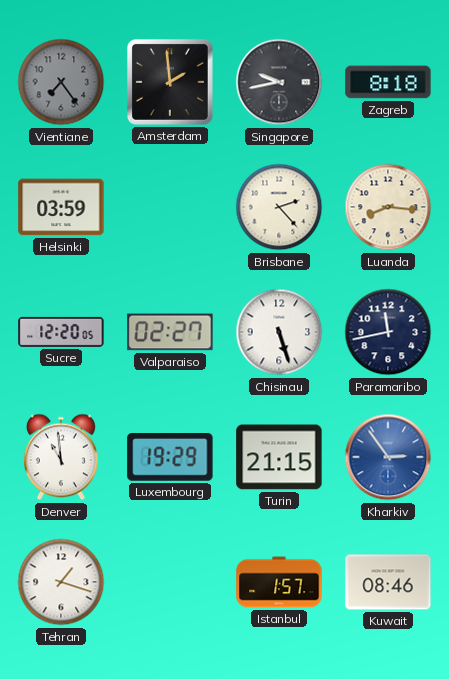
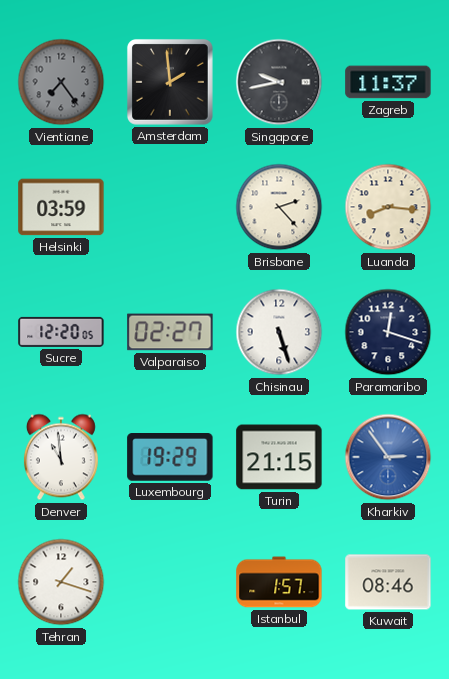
Zagreb: 8:18 -> 11:37
Paramaribo: 11:43 -> 12:18
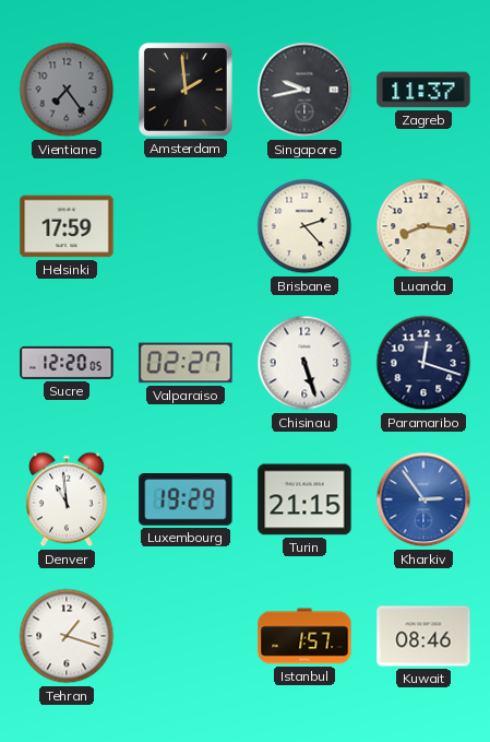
Helsinki: 03:59 -> 17:59
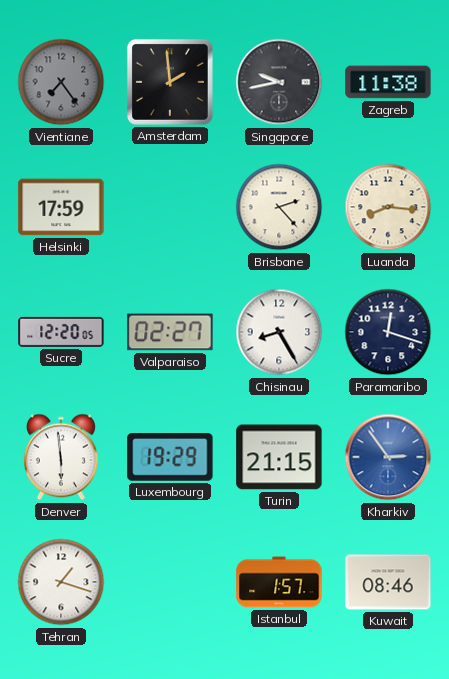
Zagreb: 11:37 -> 11:38
Chisinau: 5:27 -> 8:25
Denver: 10:59 -> 5:59
